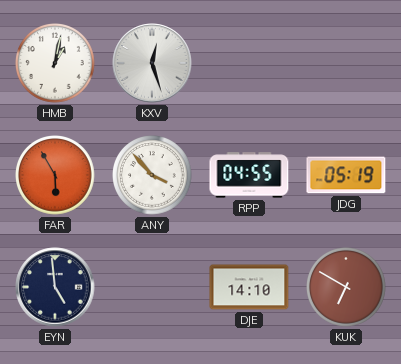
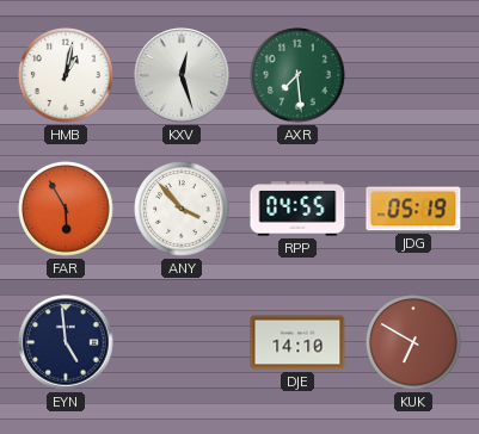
AXR: none -> 7:29
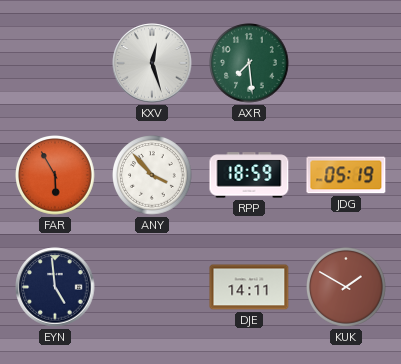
HMB: 1:02 -> none
RPP: 04:55 -> 18:59
DJE: 14:10 -> 14:11
KUK: 6:50 -> 1:50
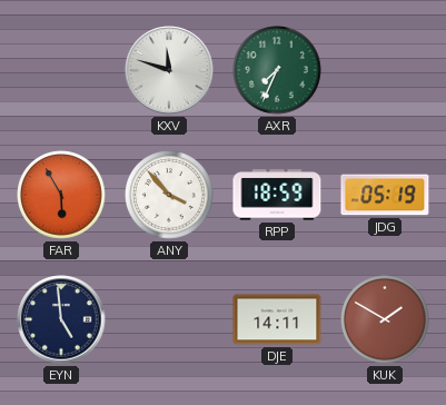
KXV: 12:27 -> 11:48
AXR: 7:29 -> 7:34
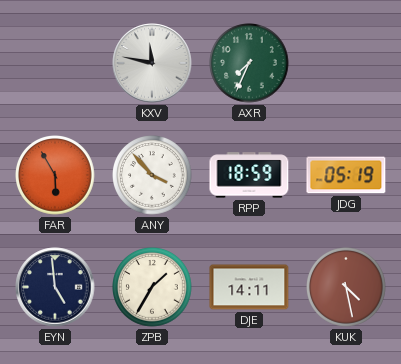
KXV: 11:48 -> 11:47
ZPB: none -> 1:35
KUK: 1:50 -> 4:28
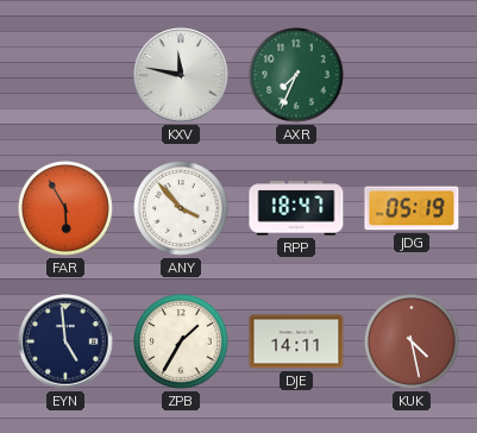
RPP: 18:59 -> 18:47
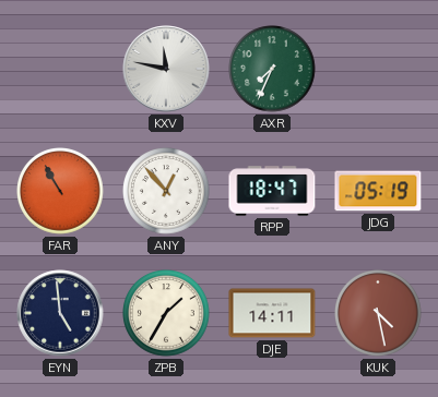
FAR: 5:55 -> 10:55
ANY: 3:53 -> 12:53
